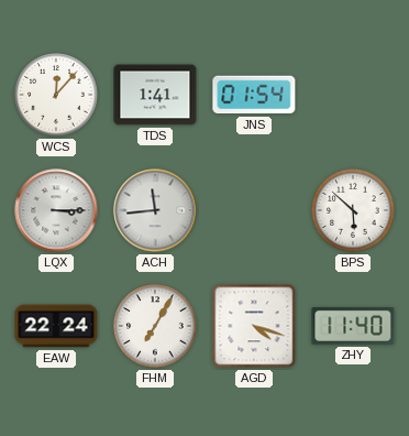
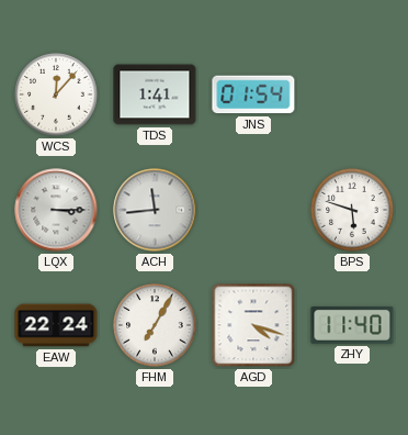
BPS: 5:52 -> 5:48
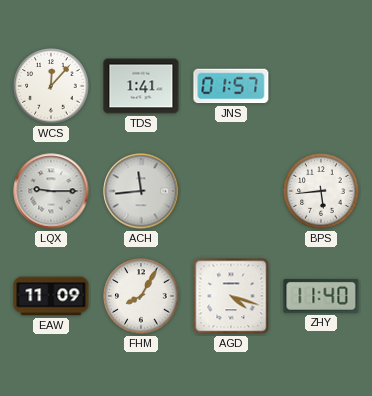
JNS: 01:54 -> 01:57
LQX: 3:15 -> 9:15
BPS: 5:48 -> 5:44
EAW: 22:24 -> 11:09
FHM: 7:05 -> 8:05
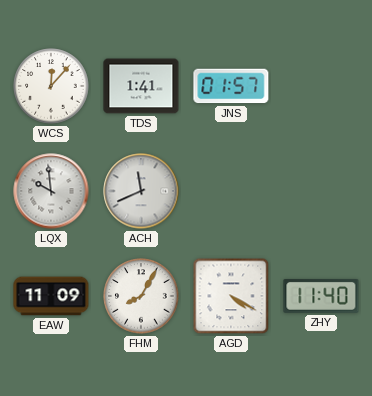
LQX: 9:15 -> 9:59
ACH: 11:44 -> 11:41
BPS: 5:44 -> none
AGD: 4:18 -> 4:20
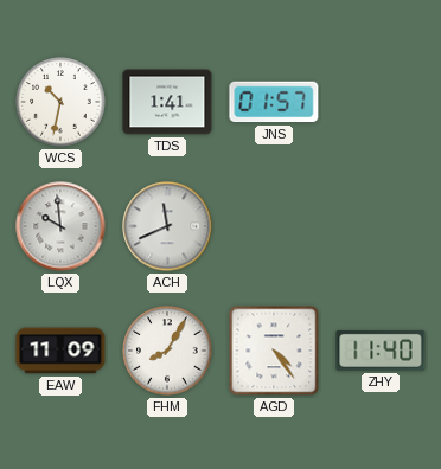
WCS: 12:07 -> 10:32
AGD: 4:20 -> 4:24
